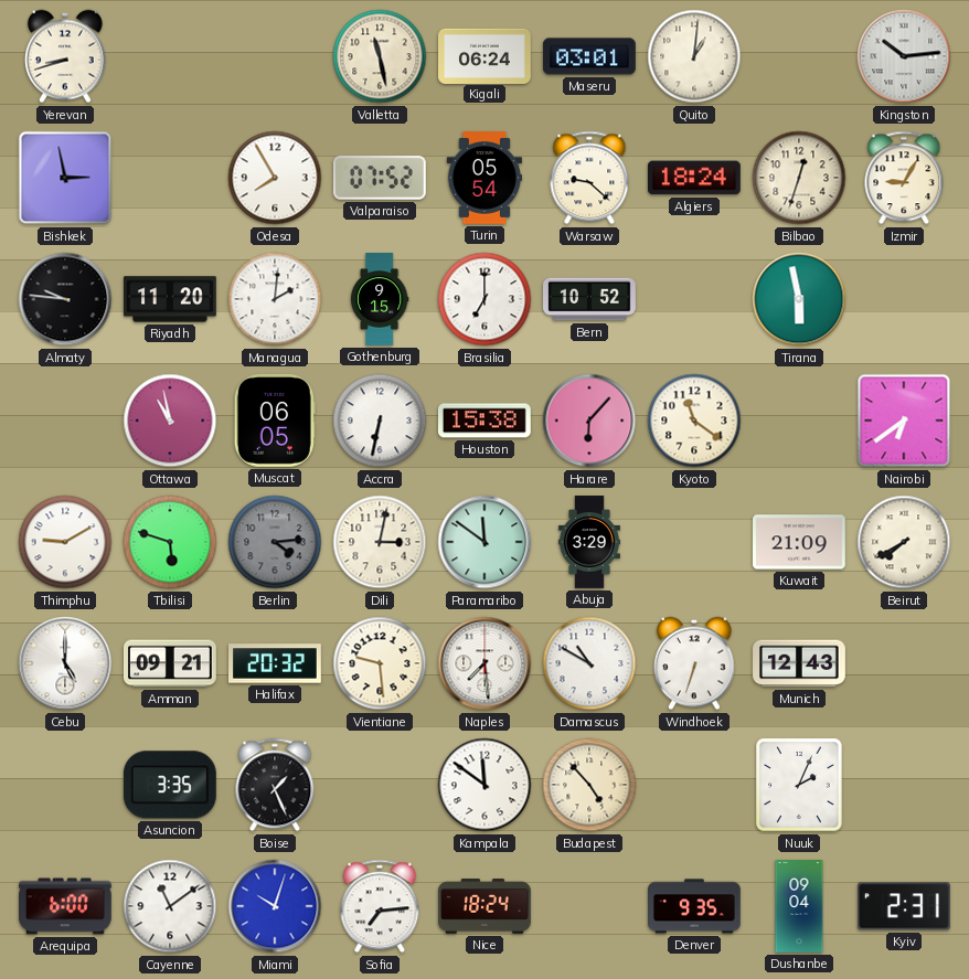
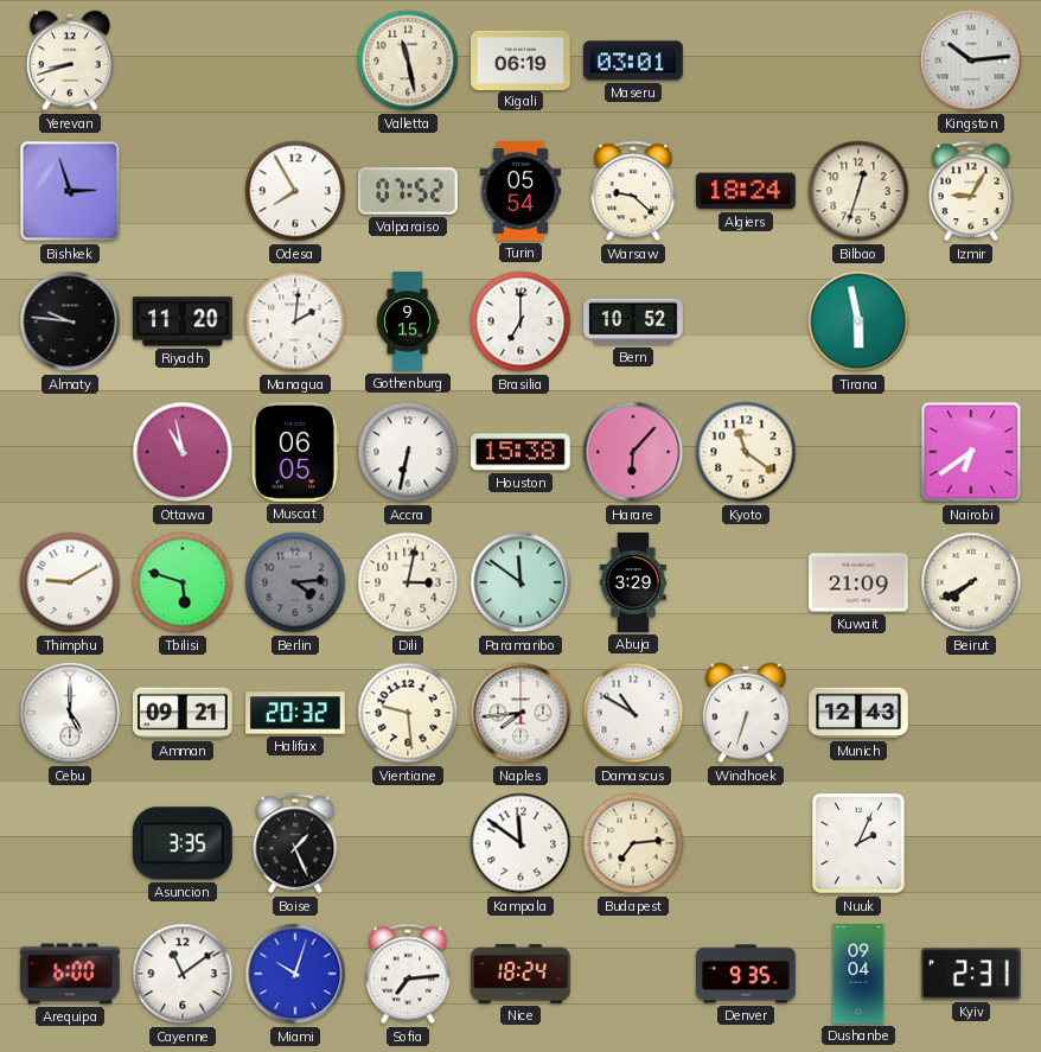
Kigali: 06:24 -> 06:19
Quito: 1:01 -> none
Bishkek: 2:58 -> 2:57
Naples: 7:29 -> 7:44
Budapest: 4:53 -> 7:14
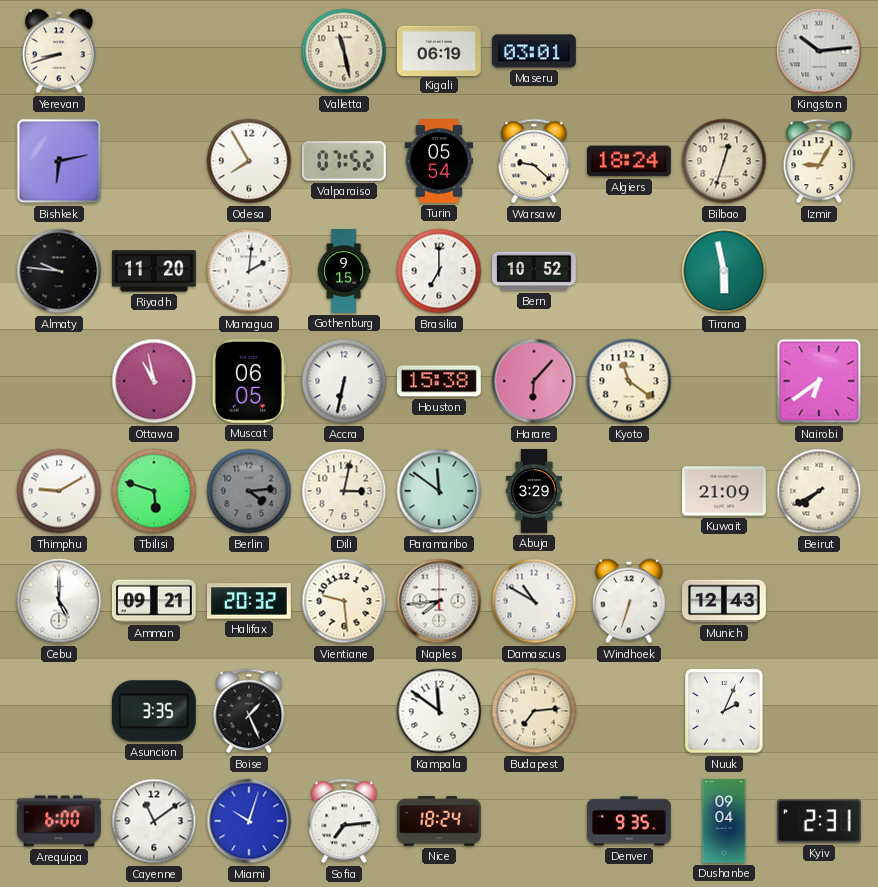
Bishkek: 2:57 -> 6:13
